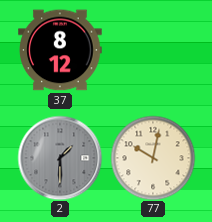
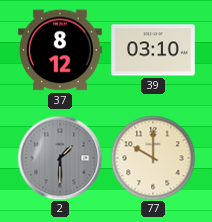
39: none -> 03:10
77: 10:02 -> 10:00
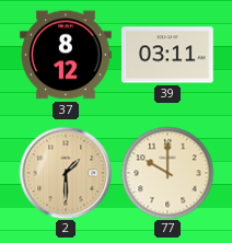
39: 03:10 -> 03:11
2 dial: grey -> champagne
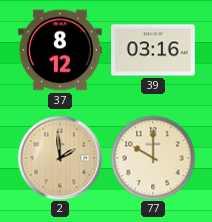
39: 03:11 -> 03:16
2: 1:30 -> 1:59
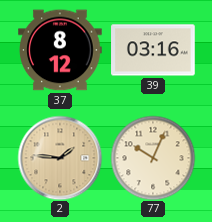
2: 1:59 -> 1:46
77: 10:00 -> 10:04
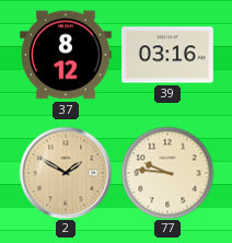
2: 1:46 -> 1:50
77: 10:04 -> 9:46
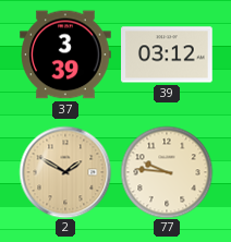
37: 8:12 -> 3:39
39: 03:16 -> 03:12
